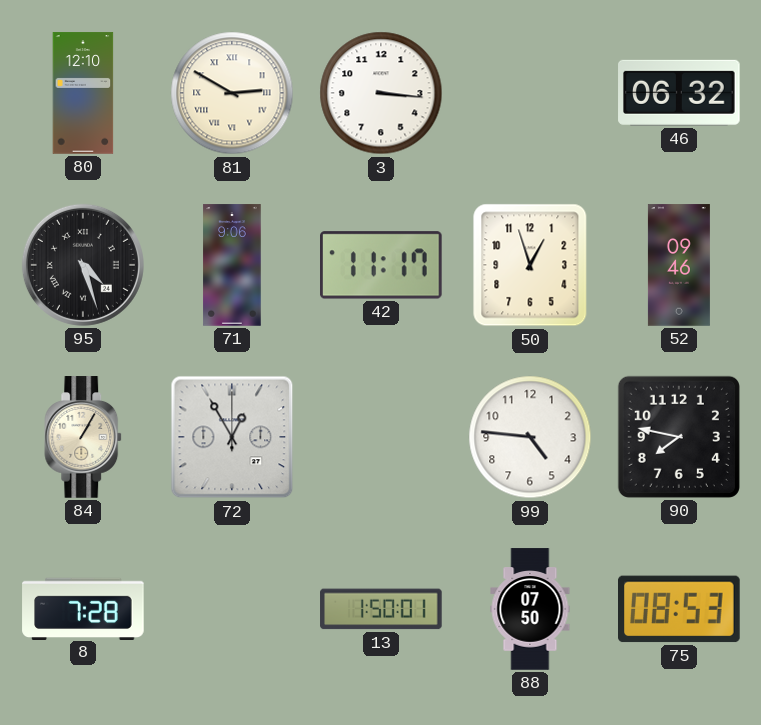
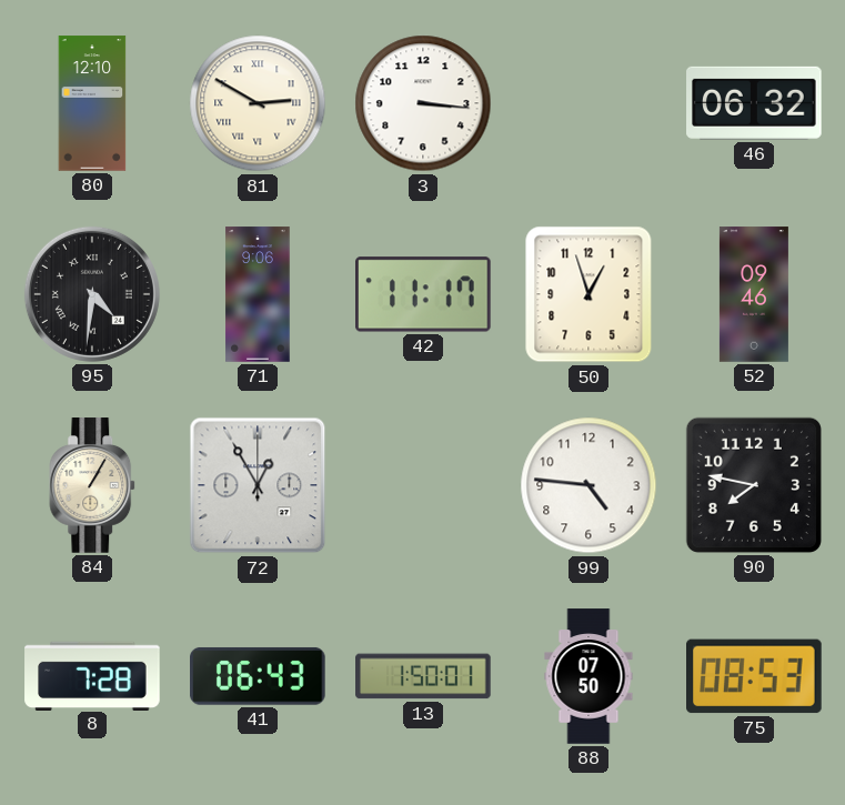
95: 4:27 -> 4:31
41: none -> 06:43
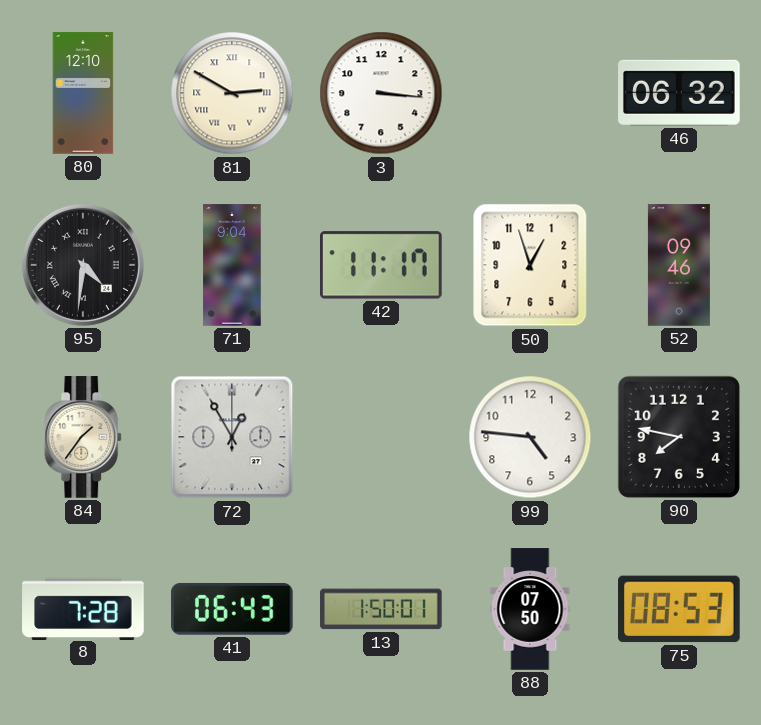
71: 9:06 -> 9:04
84: 1:05 -> 1:36
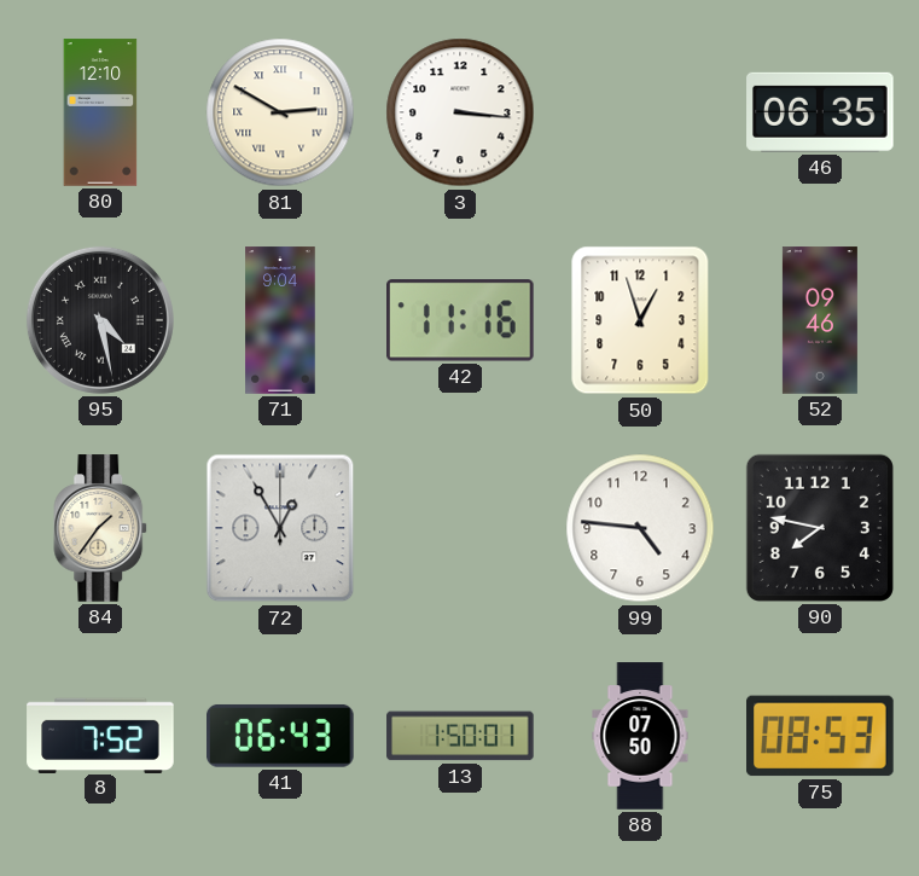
46: 06:32 -> 06:35
95: 4:31 -> 4:28
42: 11:17 -> 11:16
8: 7:28 -> 7:52
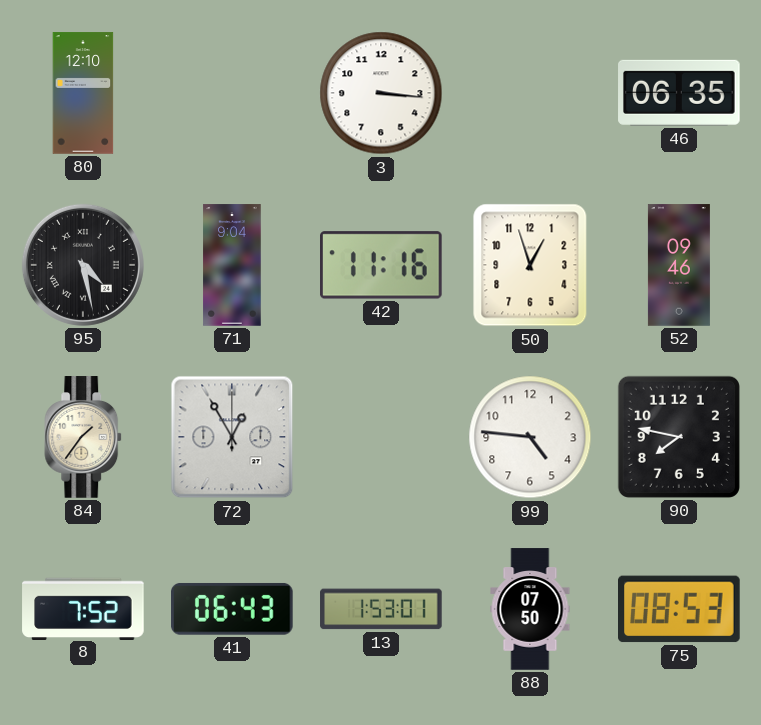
81: 2:50 -> none
13: 1:50 -> 1:53
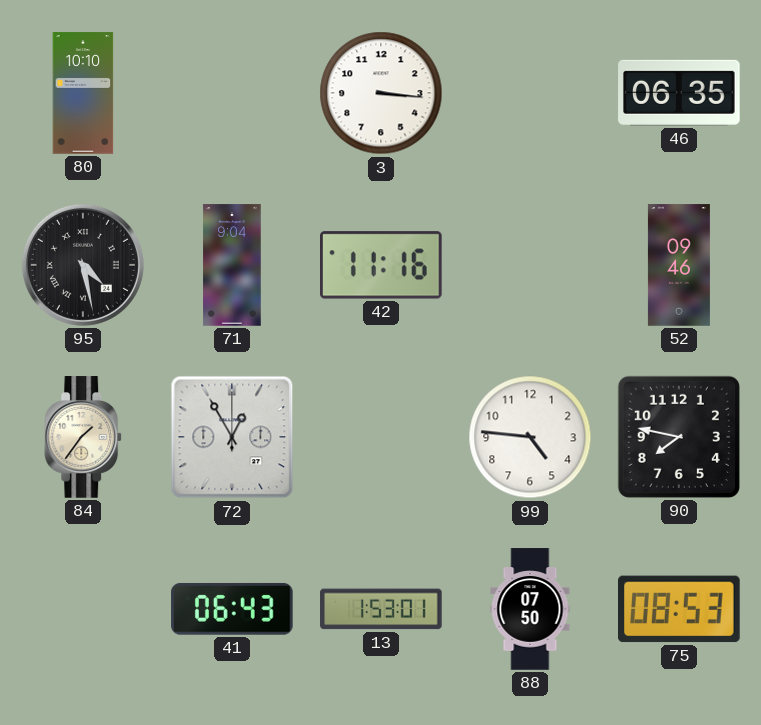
80: 12:10 -> 10:10
50: 12:57 -> none
8: 7:52 -> none
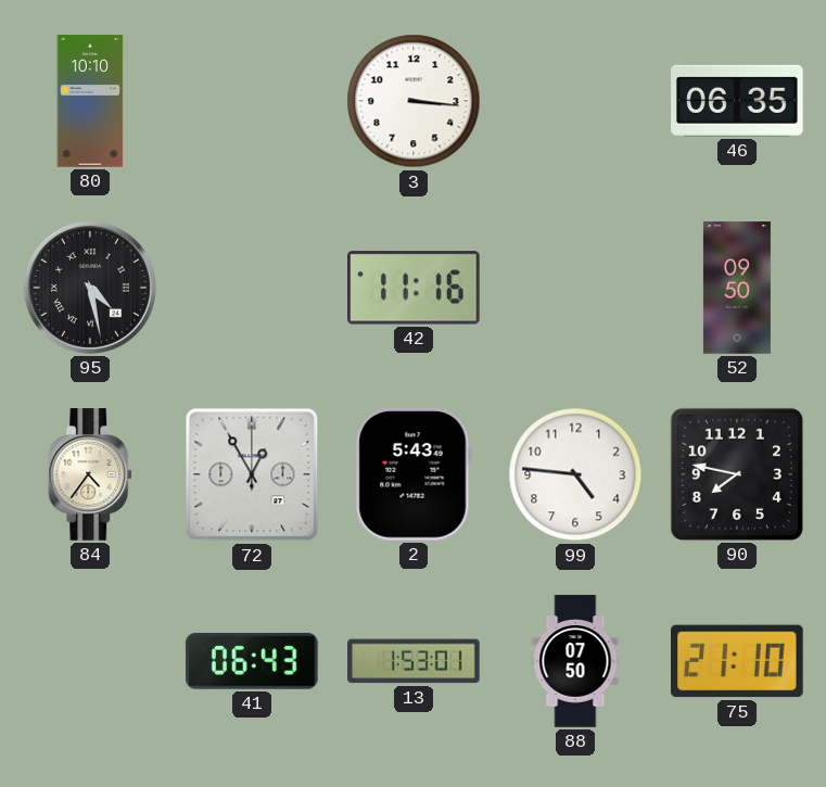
71: 9:04 -> none
52: 09:46 -> 09:50
84: 1:36 -> 4:36
2: none -> 5:43
75: 08:53 -> 21:10
